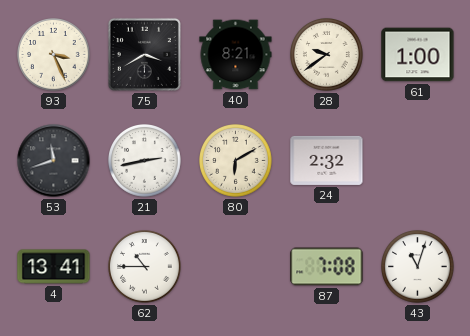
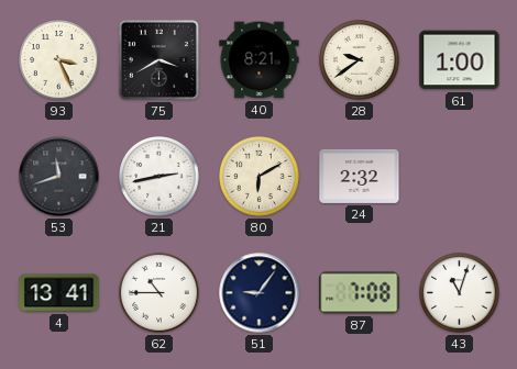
51: none -> 9:06
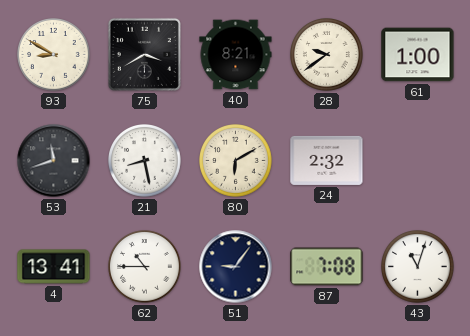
93: 3:26 -> 8:50
21: 2:43 -> 8:28
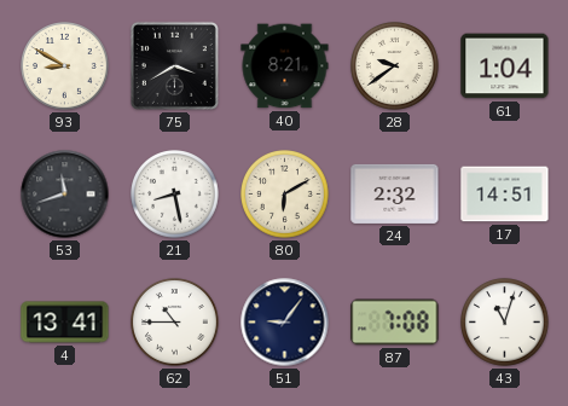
61: 1:00 -> 1:04
17: none -> 14:51
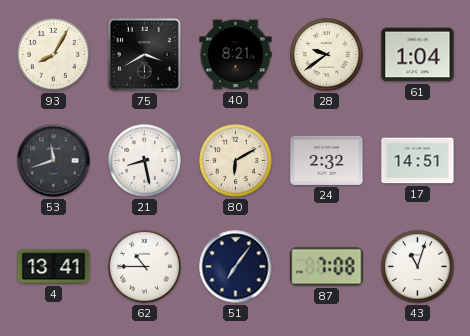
93: 8:50 -> 8:05
51: 9:06 -> 7:06
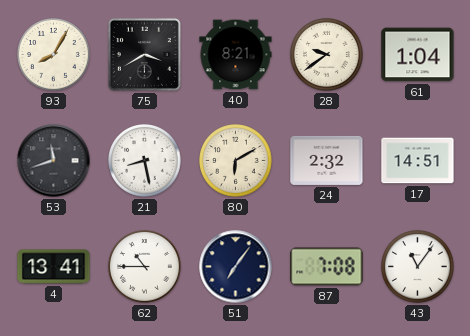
43: 11:03 -> 11:06
